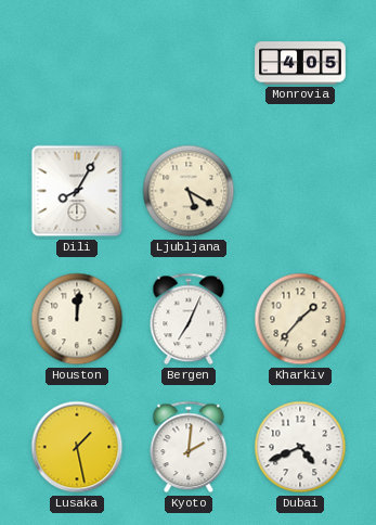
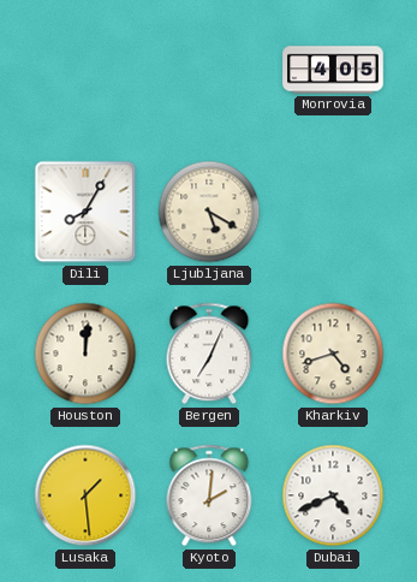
Kharkiv: 1:37 -> 4:42
Lusaka: 1:28 -> 1:29
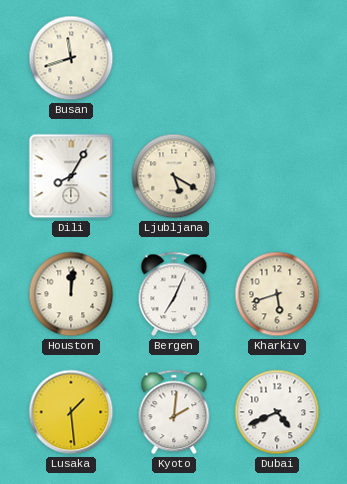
Busan: none -> 11:42
Monrovia: 4:05 -> none
Kharkiv: 4:42 -> 5:42
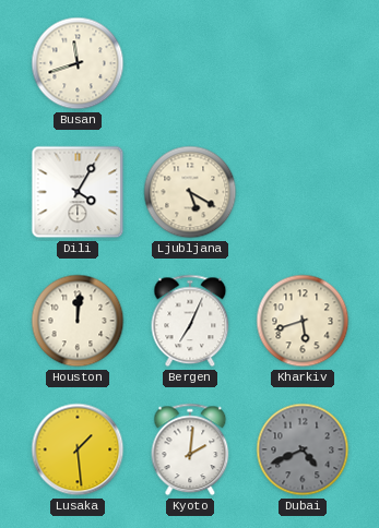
Dili: 8:05 -> 4:05
Dubai dial: white -> grey
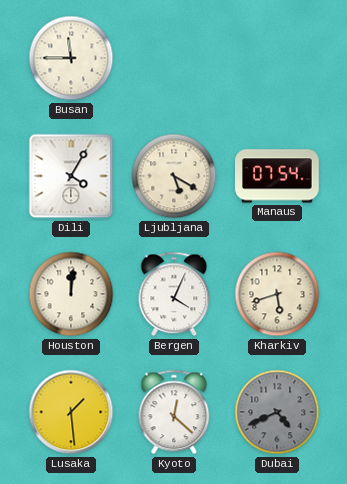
Busan: 11:42 -> 11:45
Manaus: none -> 07:54
Bergen: 7:04 -> 4:04
Kyoto: 2:01 -> 12:22
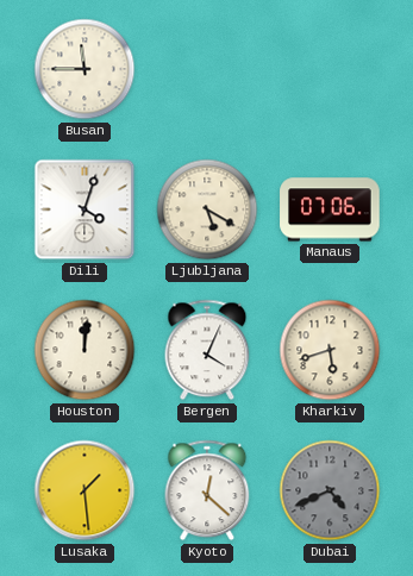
Dili: 4:05 -> 4:03
Manaus: 07:54 -> 07:06
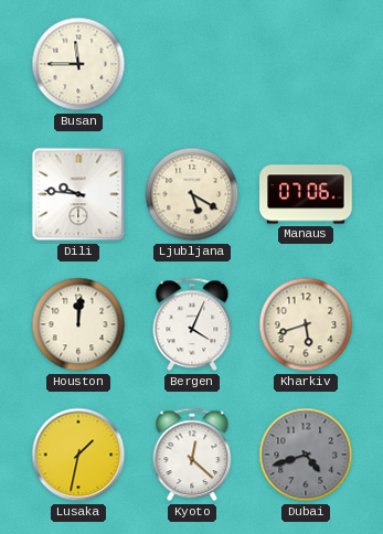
Dili: 4:03 -> 9:46
Lusaka: 1:29 -> 1:32
Dubai: 4:41 -> 4:42
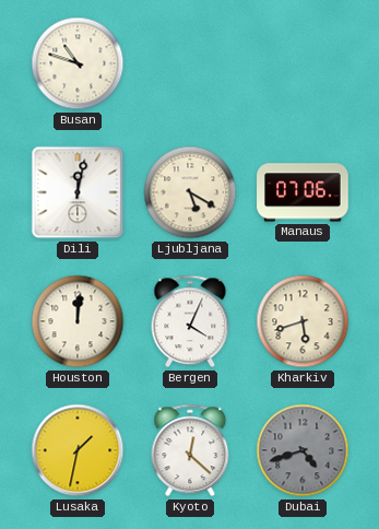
Busan: 11:45 -> 10:48
Dili: 9:46 -> 12:02
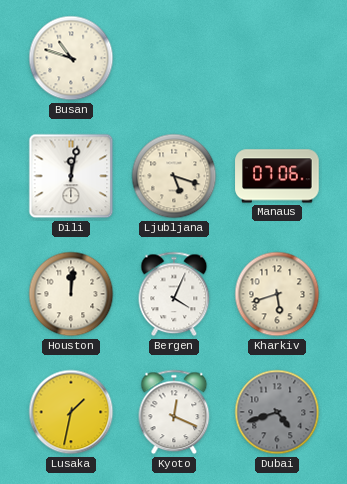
Ljubljana: 5:20 -> 5:18
Kyoto: 12:22 -> 12:19
